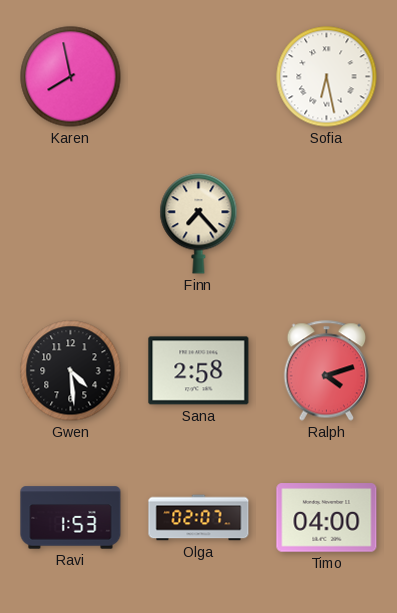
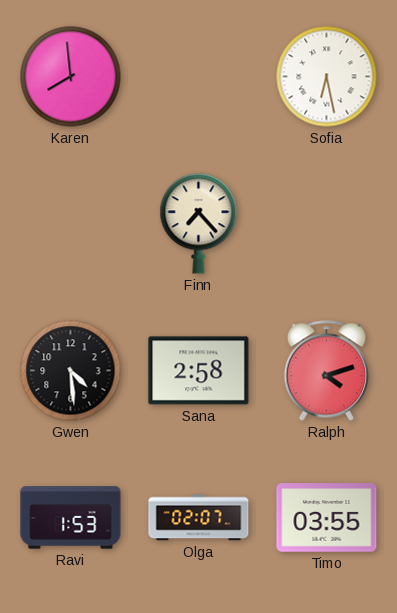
Karen: 7:58 -> 7:59
Timo: 04:00 -> 03:55
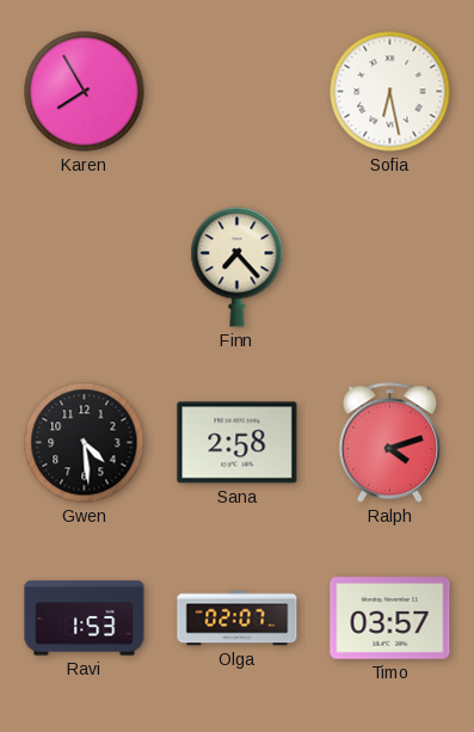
Karen: 7:59 -> 7:55
Timo: 03:55 -> 03:57
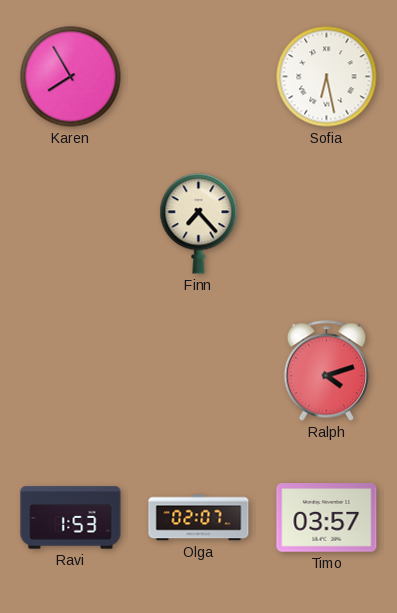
Gwen: 4:29 -> none
Sana: 2:58 -> none
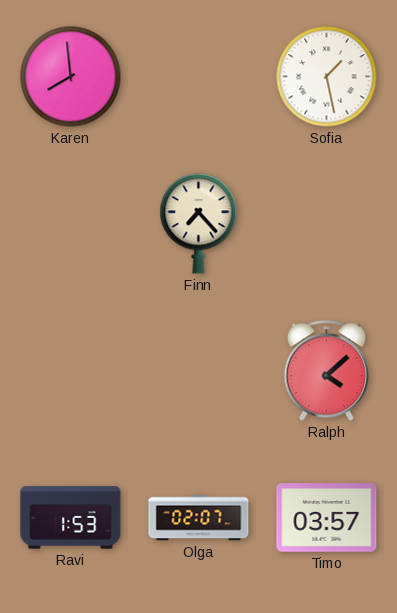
Karen: 7:55 -> 7:59
Sofia: 6:28 -> 1:28
Ralph: 4:12 -> 4:08
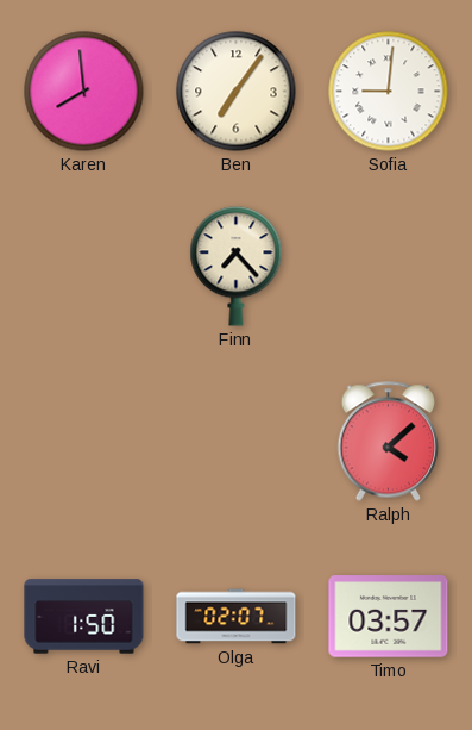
Ben: none -> 7:06
Sofia: 1:28 -> 9:01
Ravi: 1:53 -> 1:50
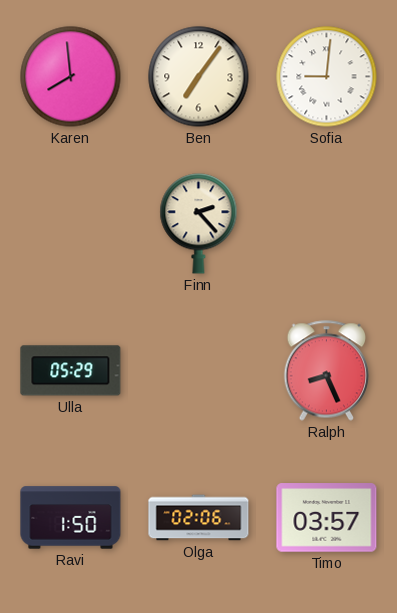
Finn: 7:23 -> 2:23
Ulla: none -> 05:29
Ralph: 4:08 -> 8:26
Olga: 02:07 -> 02:06
